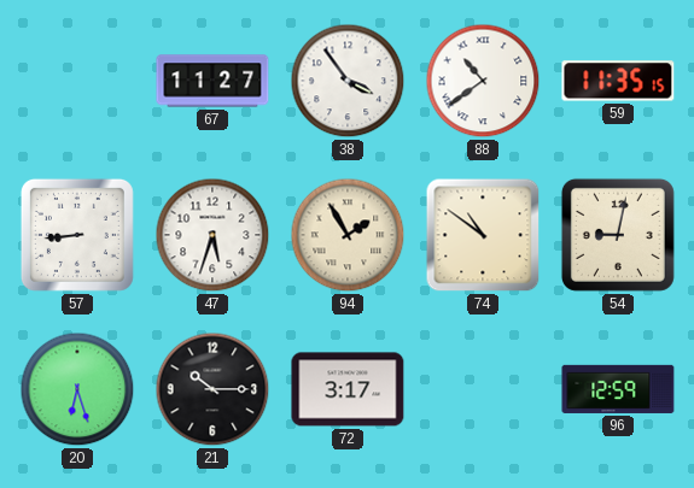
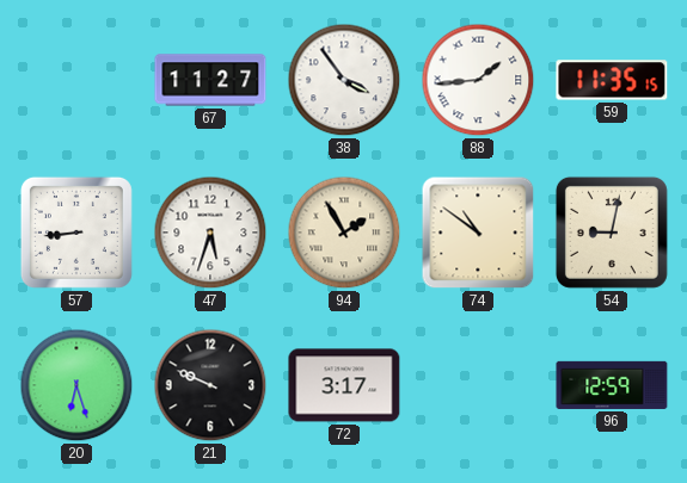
88: 10:39 -> 1:44
21: 10:15 -> 9:49
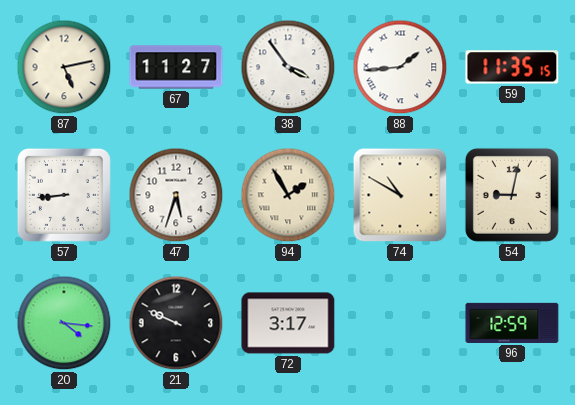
87: none -> 5:13
74: 10:51 -> 10:50
20: 6:27 -> 4:16
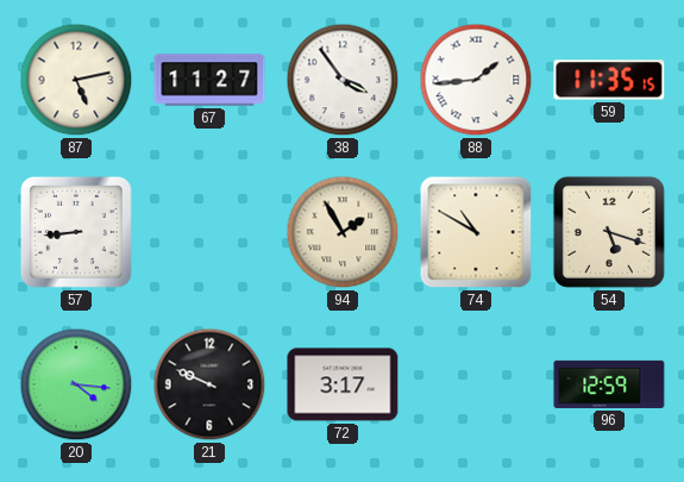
47: 5:33 -> none
54: 9:02 -> 5:18
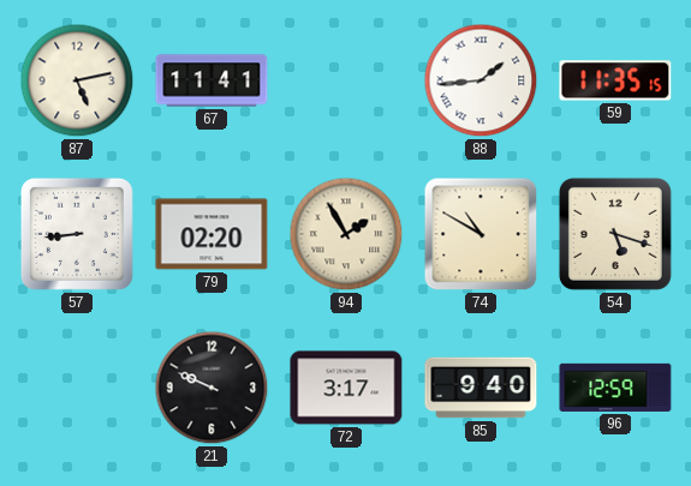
67: 11:27 -> 11:41
38: 3:54 -> none
79: none -> 02:20
20: 4:16 -> none
85: none -> 9:40
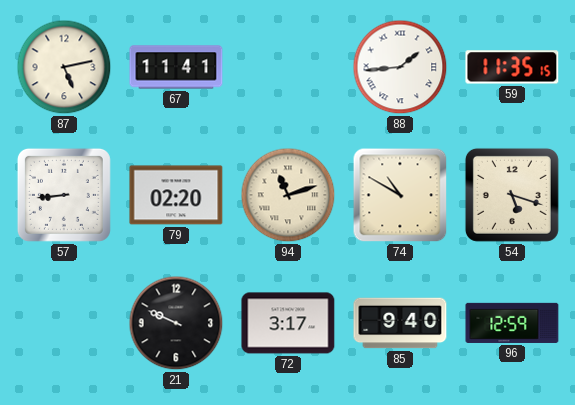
94: 1:55 -> 11:12
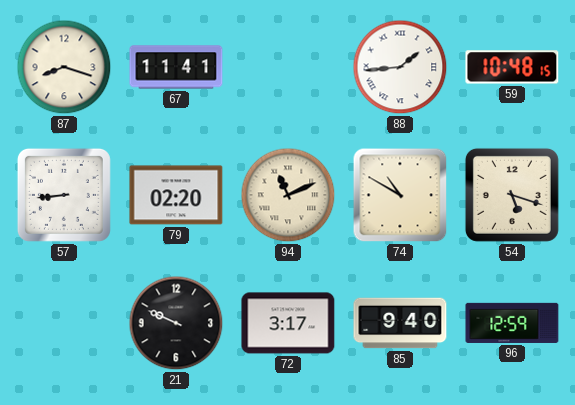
87: 5:13 -> 8:18
59: 11:35 -> 10:48
94: 11:12 -> 11:11
